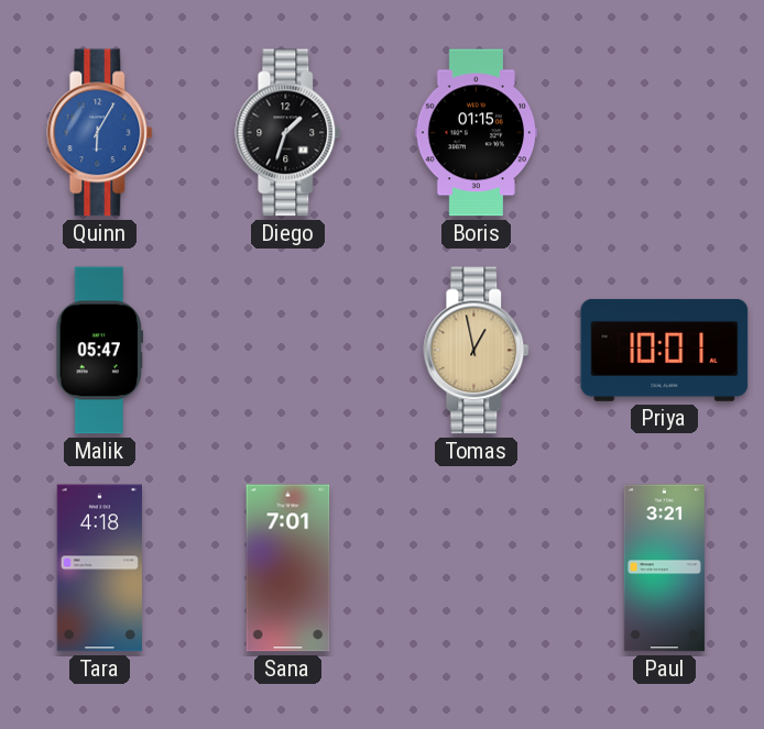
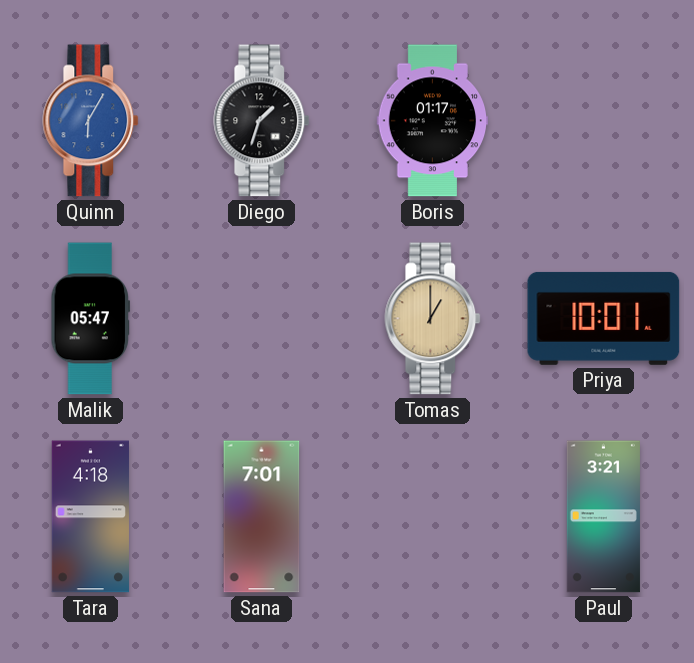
Boris: 01:15 -> 01:17
Tomas: 12:58 -> 1:00
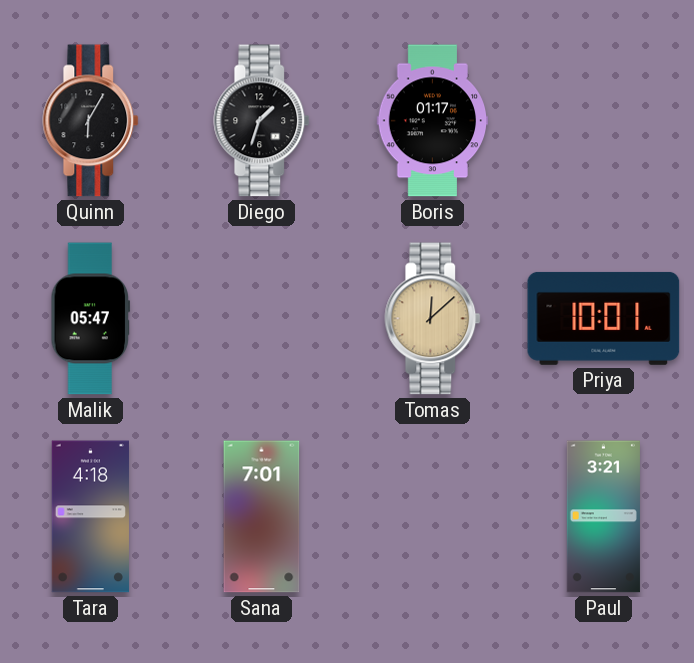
Quinn dial: blue -> black
Tomas: 1:00 -> 12:08
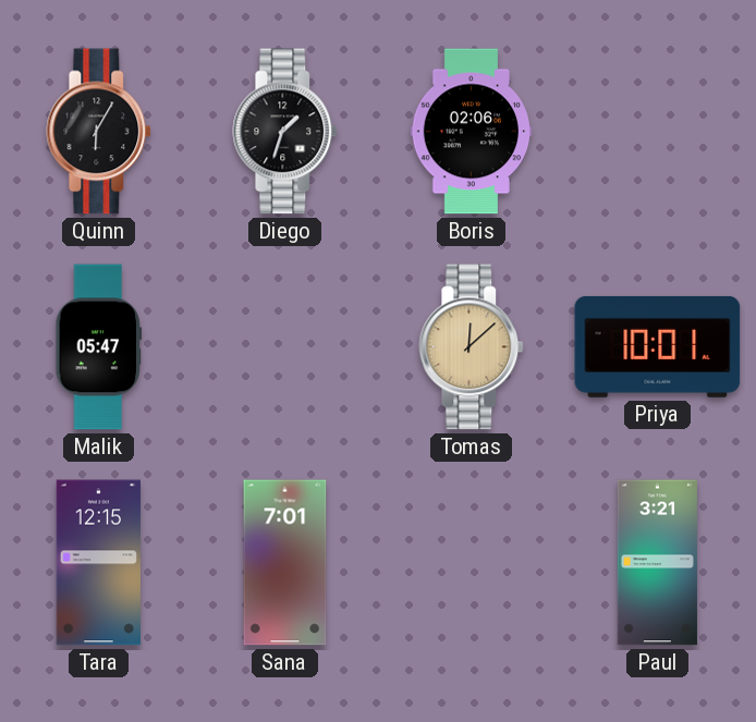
Boris: 01:17 -> 02:06
Tara: 4:18 -> 12:15
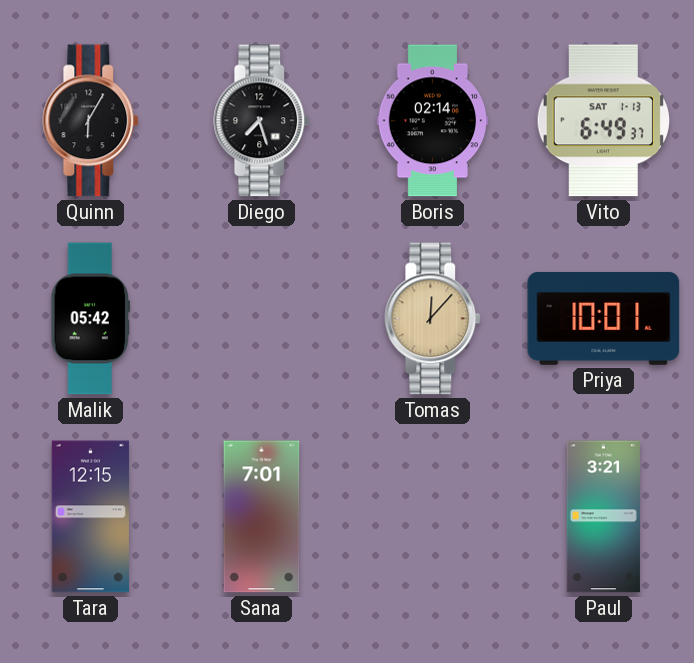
Diego: 1:33 -> 7:27
Boris: 02:06 -> 02:14
Vito: none -> 6:49
Malik: 05:47 -> 05:42
Tomas: 12:08 -> 12:07
